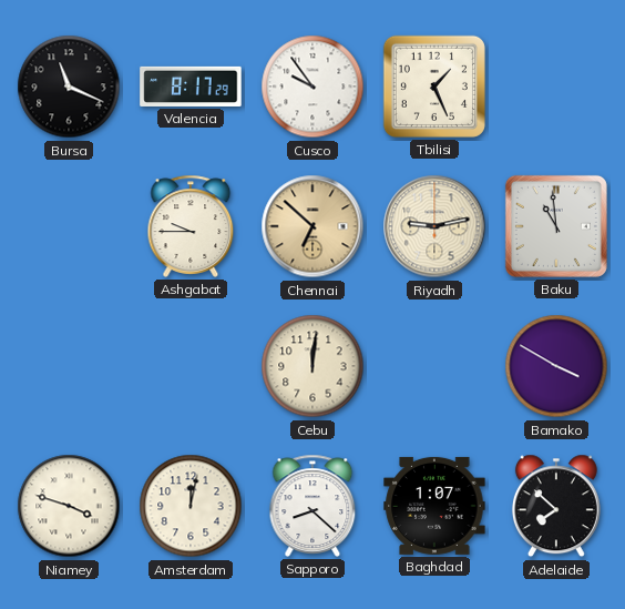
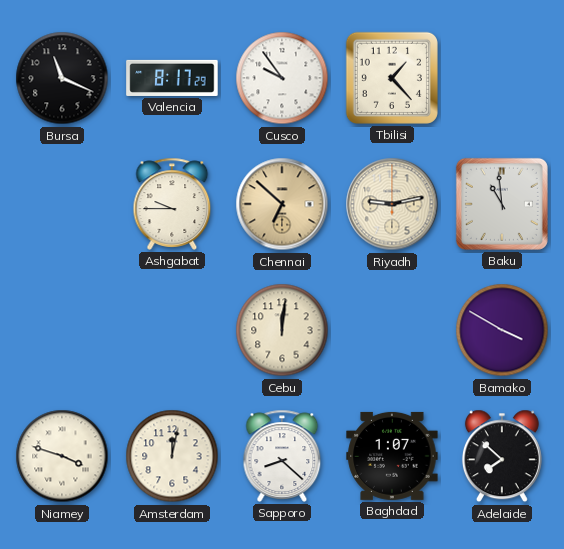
Tbilisi: 1:26 -> 1:23
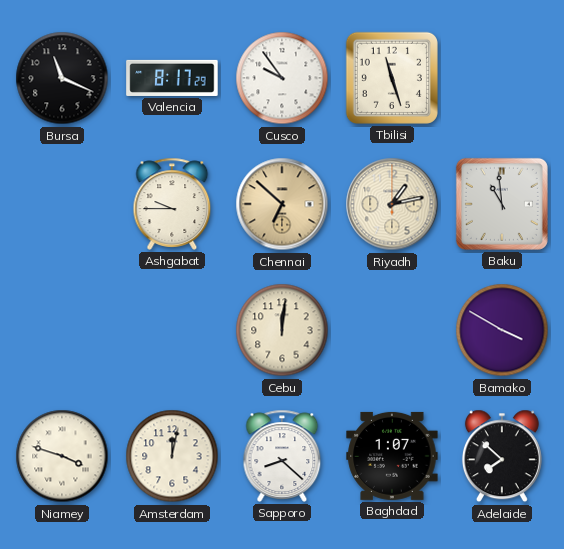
Tbilisi: 1:23 -> 11:27
Riyadh: 9:13 -> 1:13
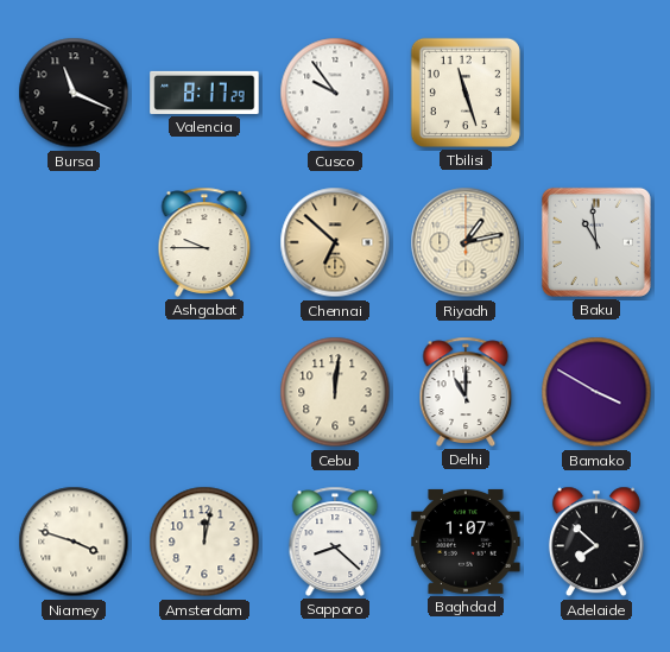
Delhi: none -> 11:00
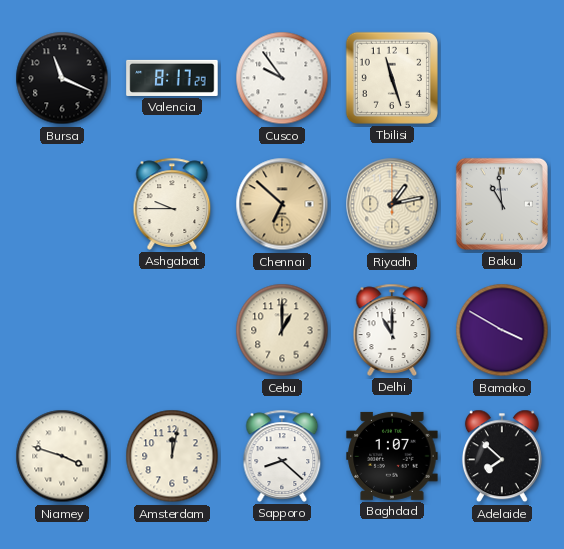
Cebu: 12:01 -> 1:00
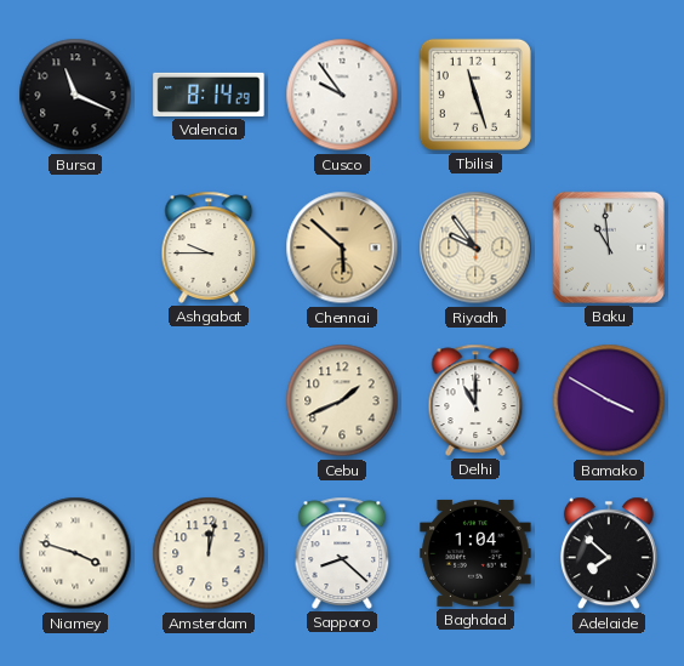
Valencia: 8:17 -> 8:14
Chennai: 6:52 -> 5:52
Riyadh: 1:13 -> 9:54
Cebu: 1:00 -> 1:41
Baghdad: 1:07 -> 1:04
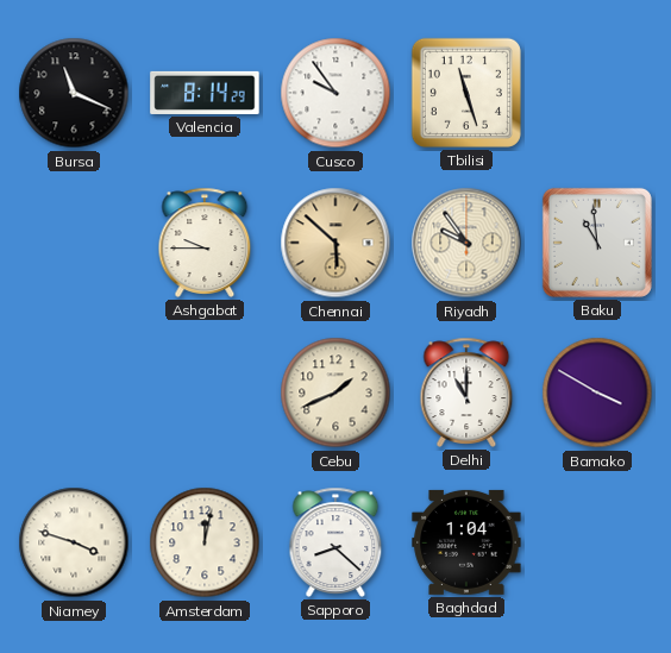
Adelaide: 7:52 -> none
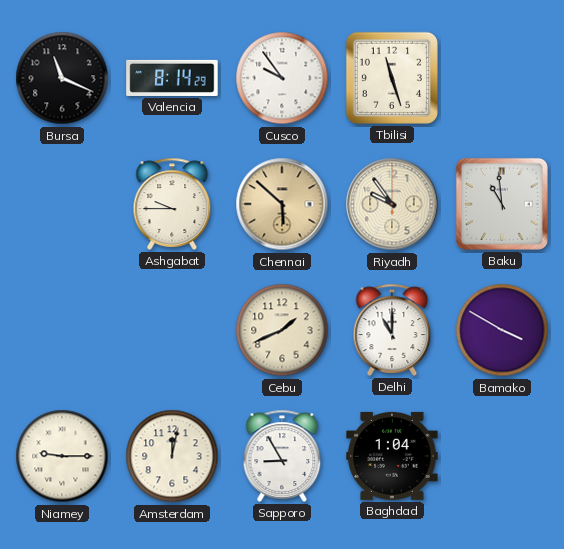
Niamey: 3:48 -> 9:15
Sapporo: 8:22 -> 8:55
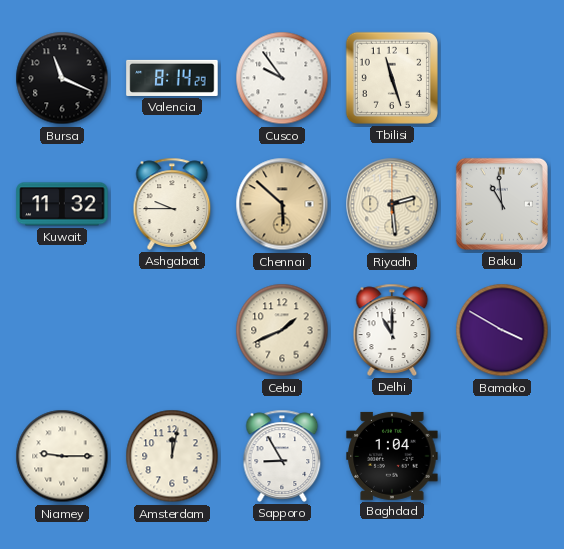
Kuwait: none -> 11:32
Riyadh: 9:54 -> 2:29
